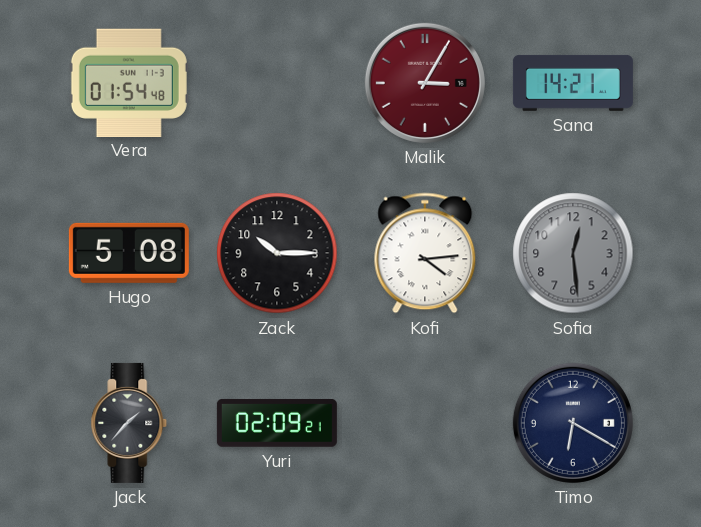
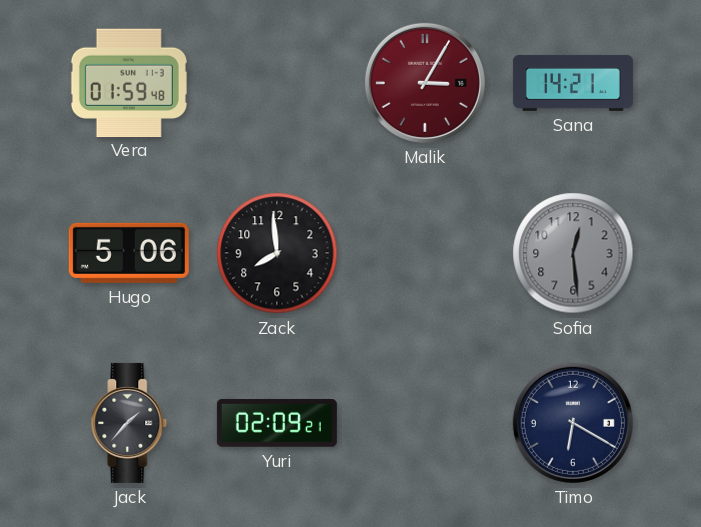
Vera: 01:54 -> 01:59
Hugo: 5:08 -> 5:06
Zack: 10:15 -> 7:59
Kofi: 4:14 -> none
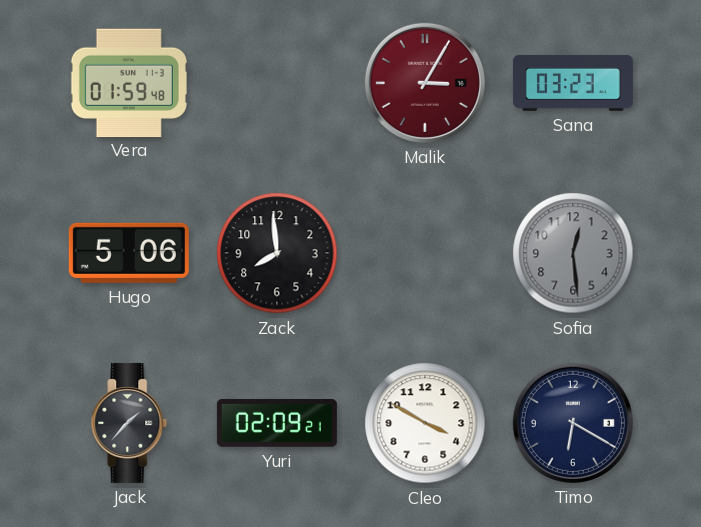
Sana: 14:21 -> 03:23
Cleo: none -> 3:50
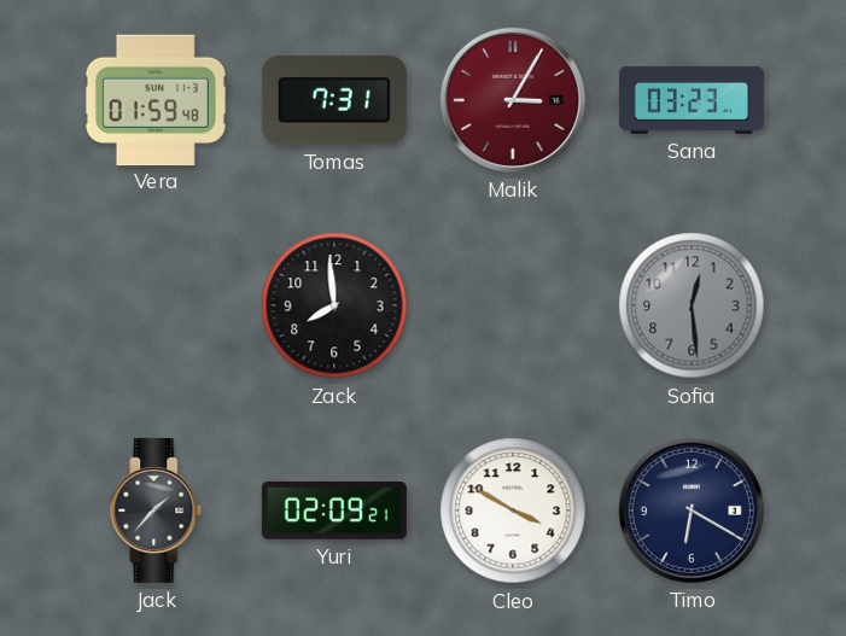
Tomas: none -> 7:31
Hugo: 5:06 -> none
